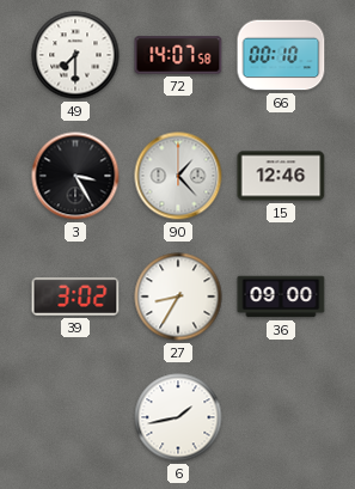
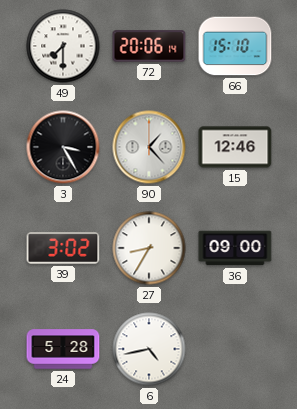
72: 14:07 -> 20:06
66: 00:10 -> 15:10
24: none -> 5:28
6: 1:43 -> 4:43
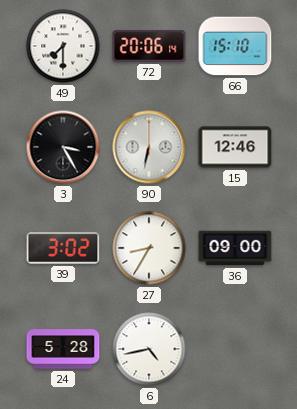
90: 1:23 -> 6:32
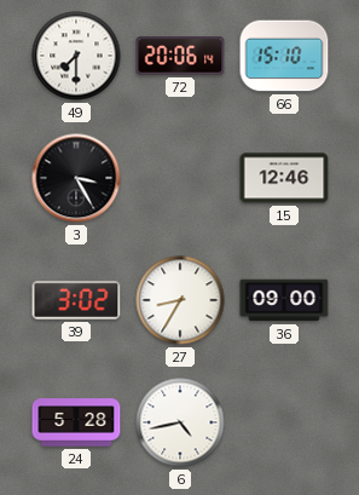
90: 6:32 -> none
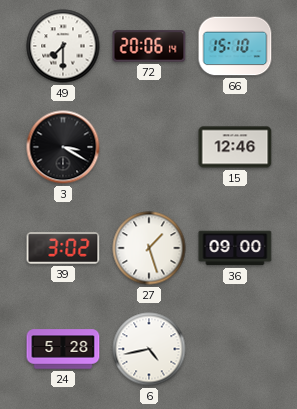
3: 3:25 -> 3:20
27: 8:35 -> 1:27
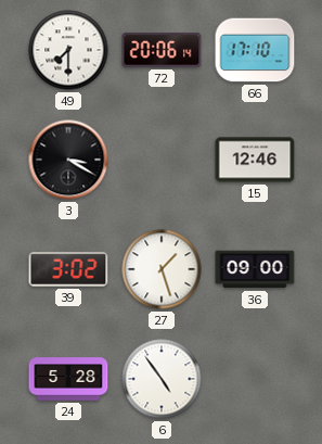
66: 15:10 -> 17:10
6: 4:43 -> 4:54
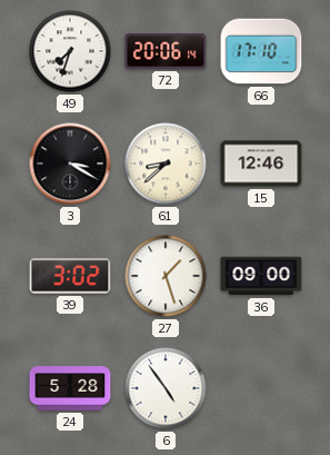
49: 7:30 -> 7:33
61: none -> 8:38
